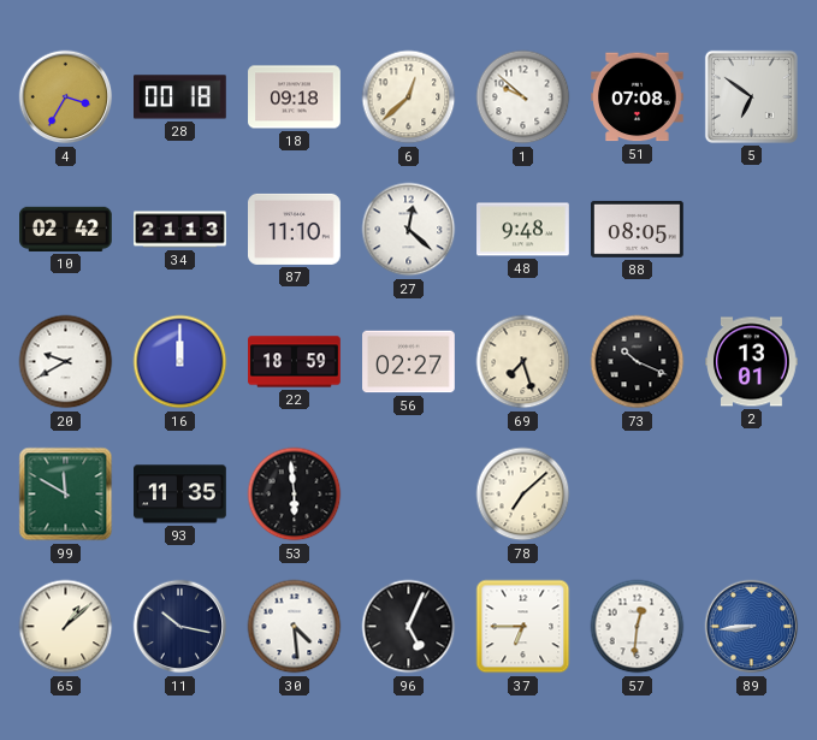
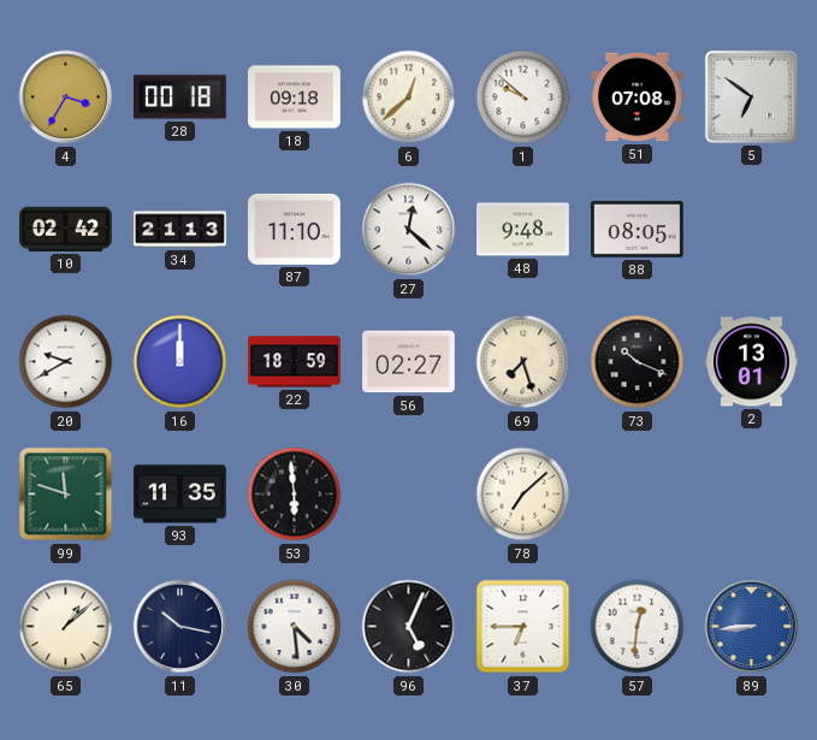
99: 11:50 -> 11:48
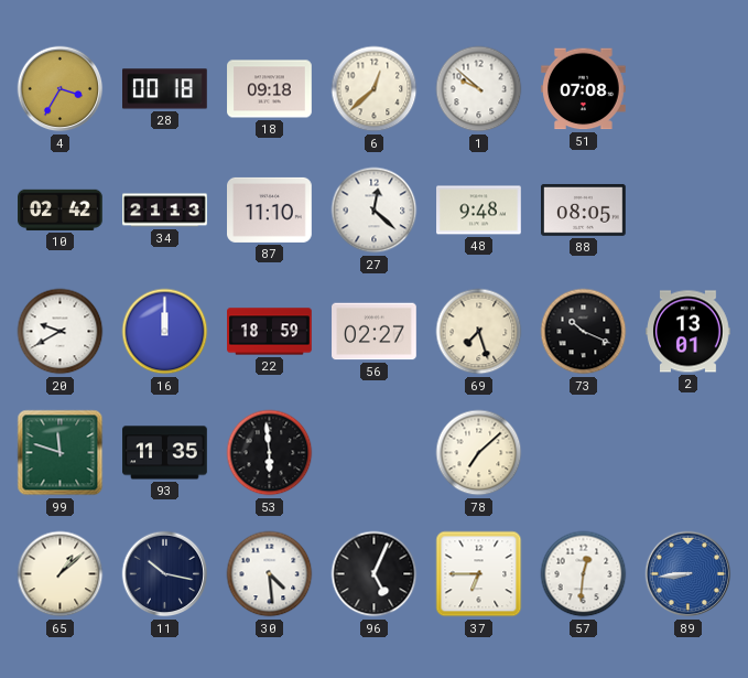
5: 6:51 -> none
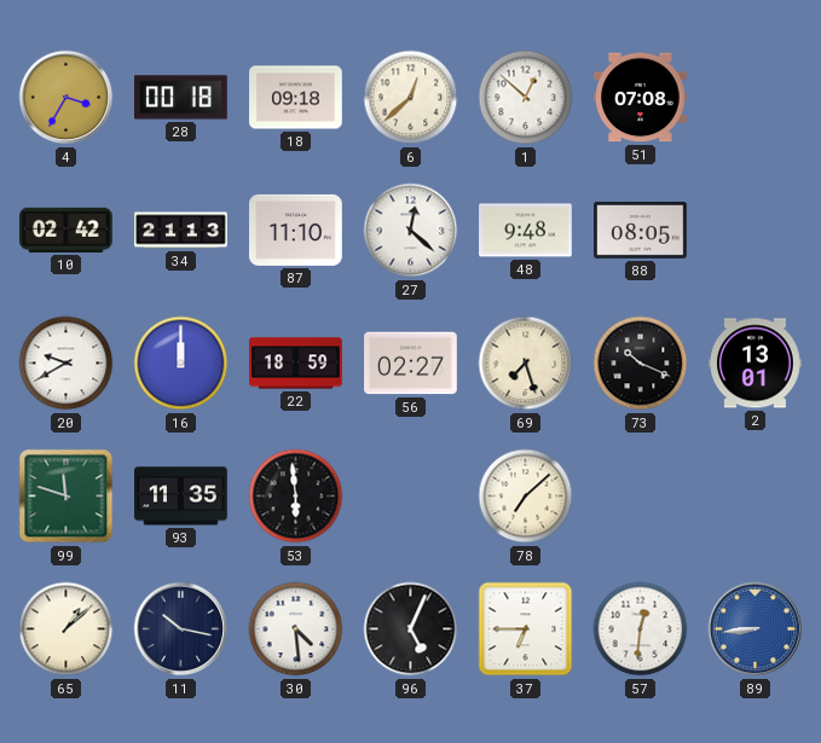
1: 9:52 -> 12:52
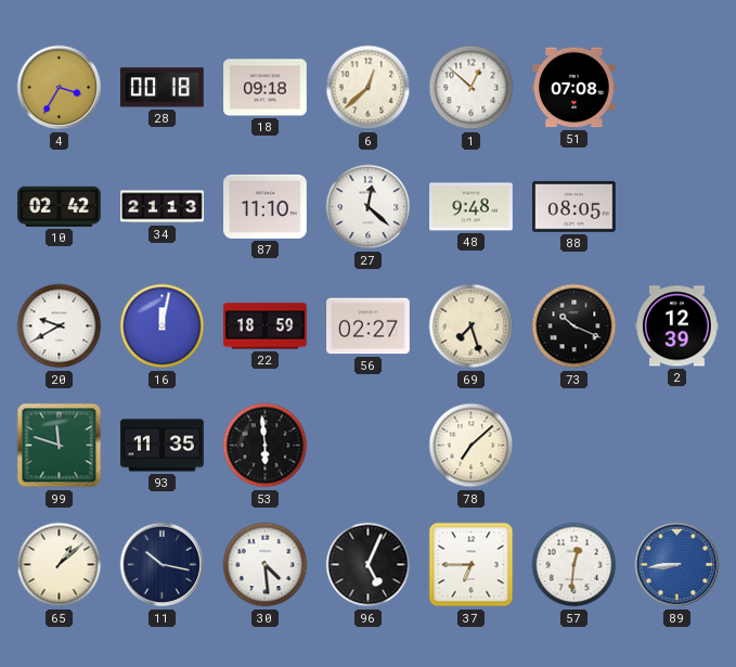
16: 12:00 -> 12:02
2: 13:01 -> 12:39
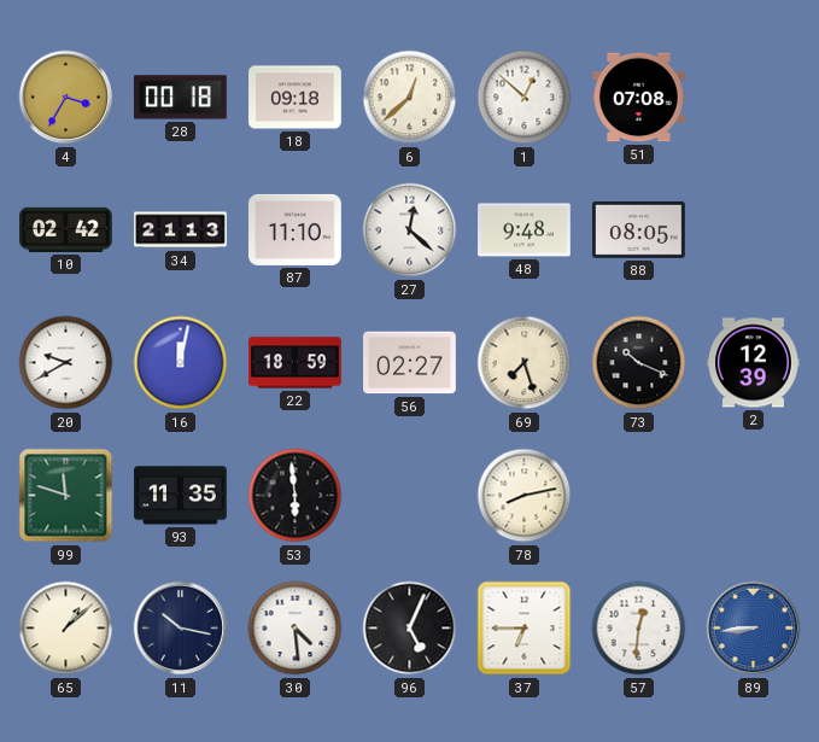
78: 7:08 -> 8:13
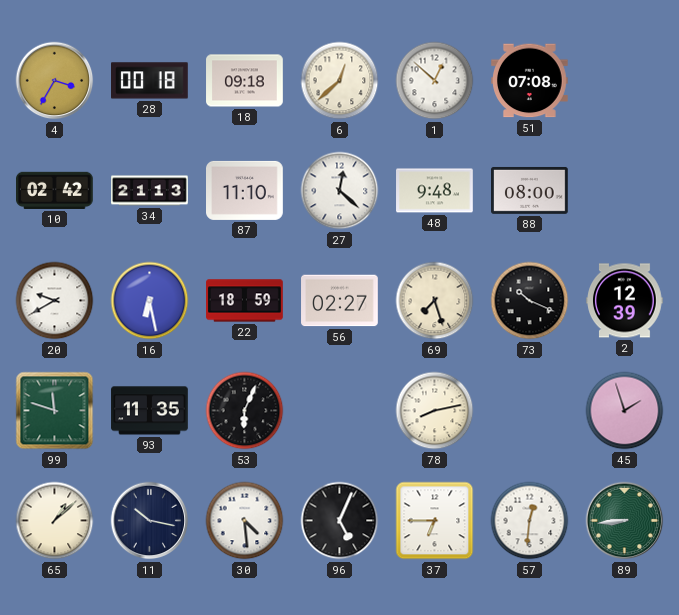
88: 08:05 -> 08:00
16: 12:02 -> 6:28
53: 5:59 -> 6:04
45: none -> 1:57
89 dial: blue -> green
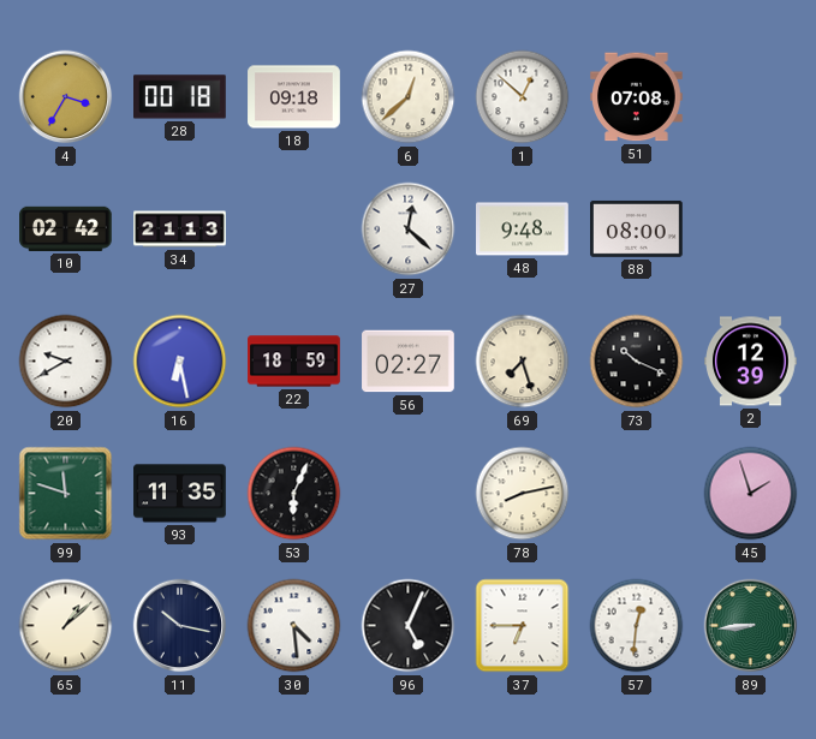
87: 11:10 -> none
